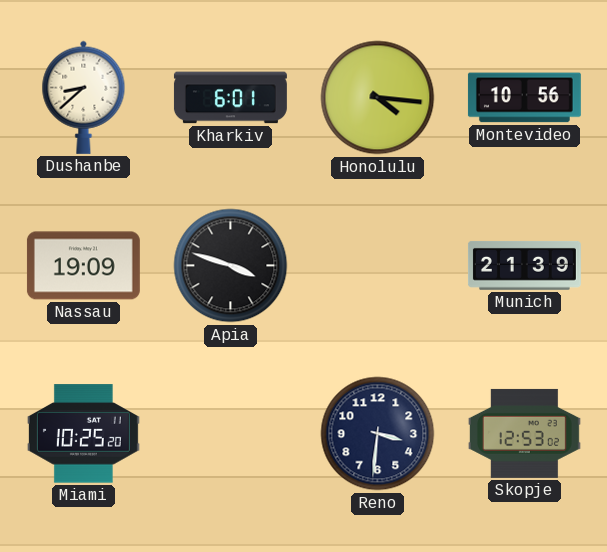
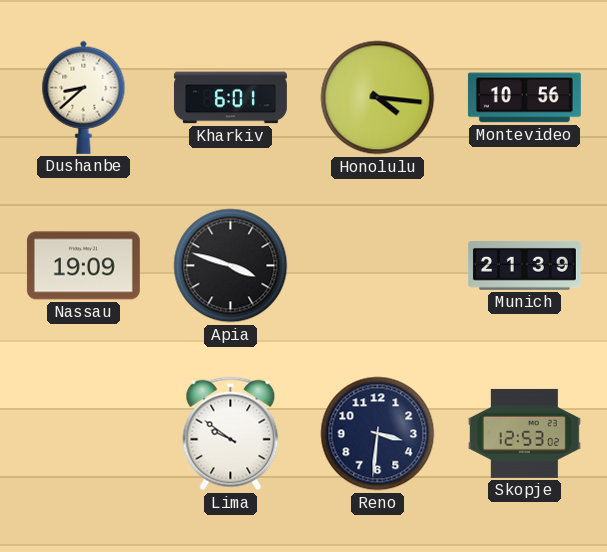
Miami: 10:25 -> none
Lima: none -> 9:51
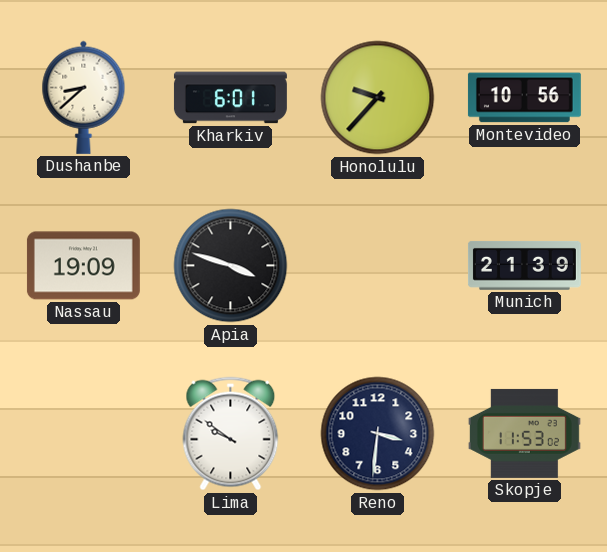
Honolulu: 4:16 -> 9:37
Skopje: 12:53 -> 11:53
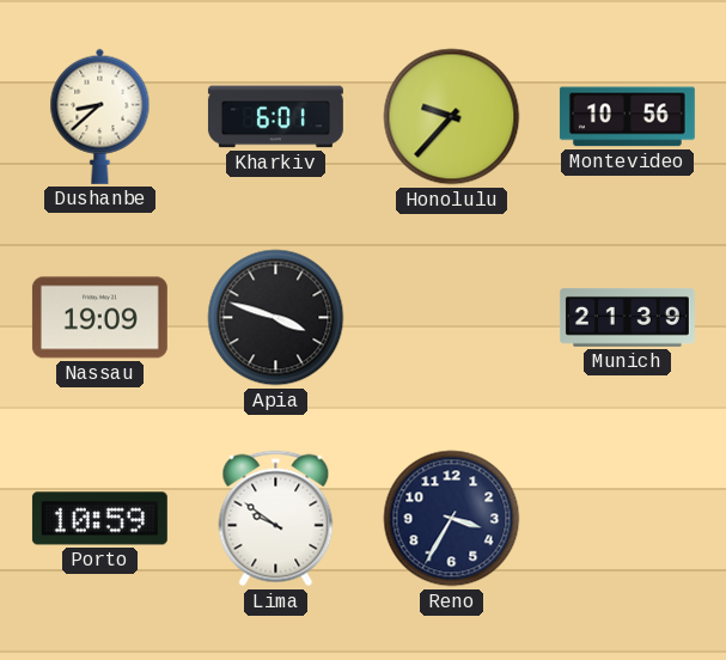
Porto: none -> 10:59
Reno: 3:31 -> 3:35
Skopje: 11:53 -> none
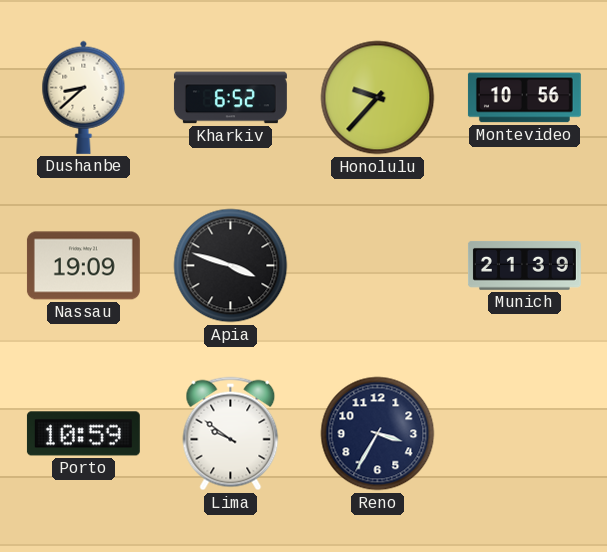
Kharkiv: 6:01 -> 6:52
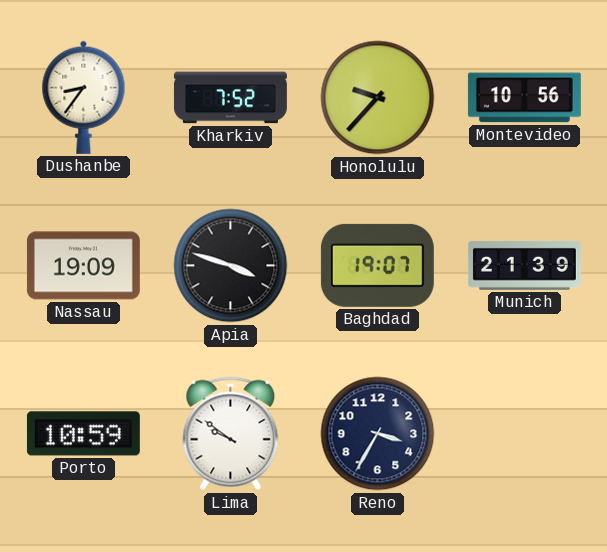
Dushanbe: 8:38 -> 8:36
Kharkiv: 6:52 -> 7:52
Baghdad: none -> 19:07
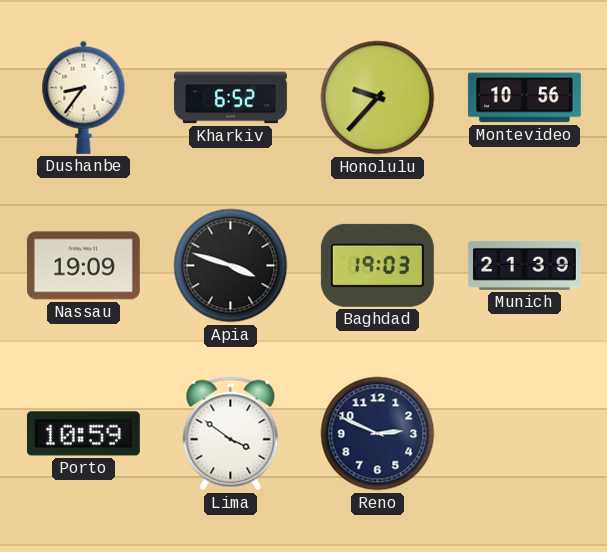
Kharkiv: 7:52 -> 6:52
Baghdad: 19:07 -> 19:03
Lima: 9:51 -> 3:51
Reno: 3:35 -> 2:49
